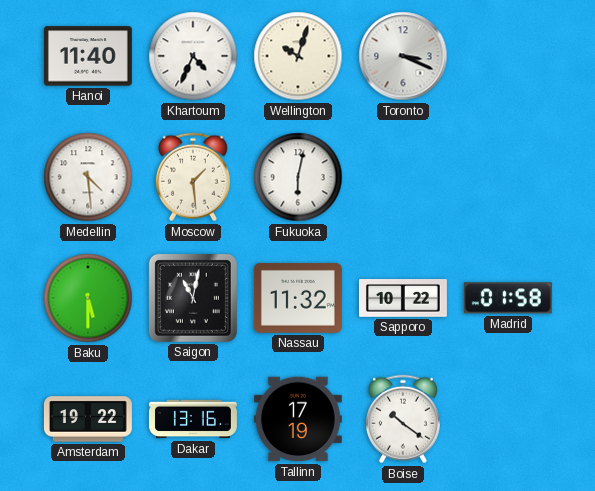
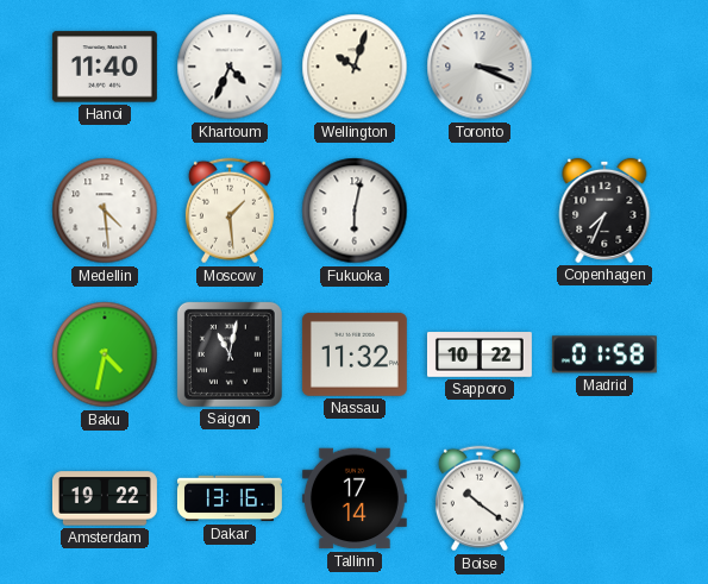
Copenhagen: none -> 7:34
Baku: 5:30 -> 4:32
Tallinn: 17:19 -> 17:14
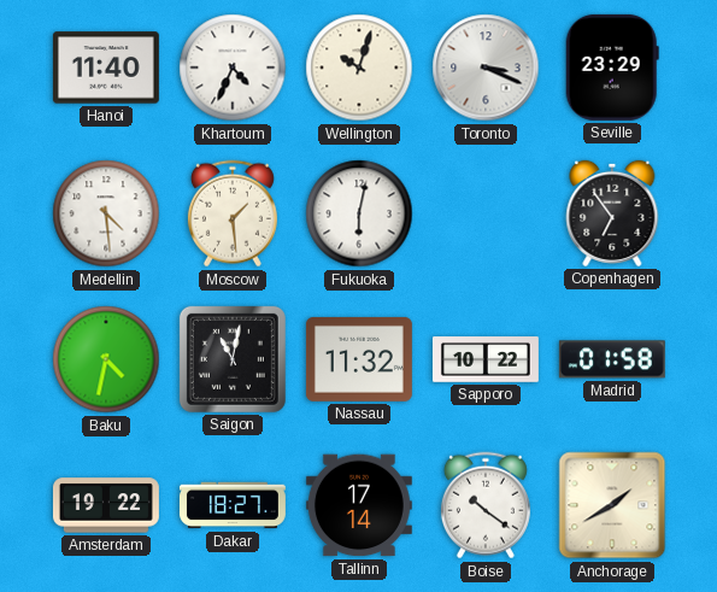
Seville: none -> 23:29
Copenhagen: 7:34 -> 6:54
Dakar: 13:16 -> 18:27
Anchorage: none -> 1:40
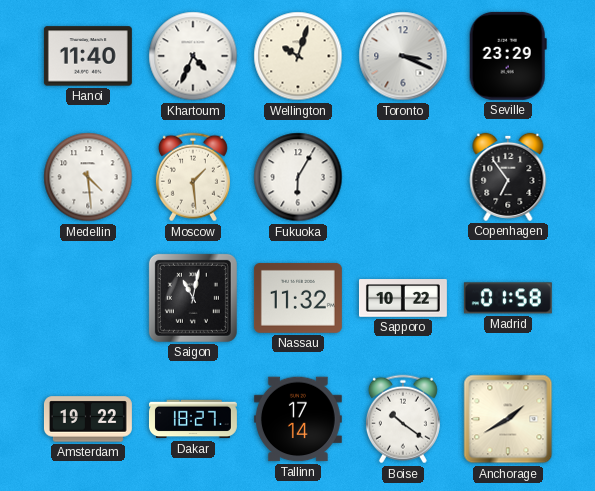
Fukuoka: 6:02 -> 6:05
Baku: 4:32 -> none
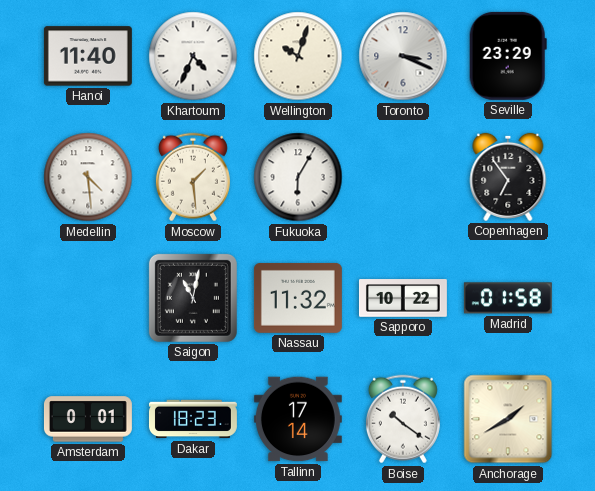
Amsterdam: 19:22 -> 0:01
Dakar: 18:27 -> 18:23
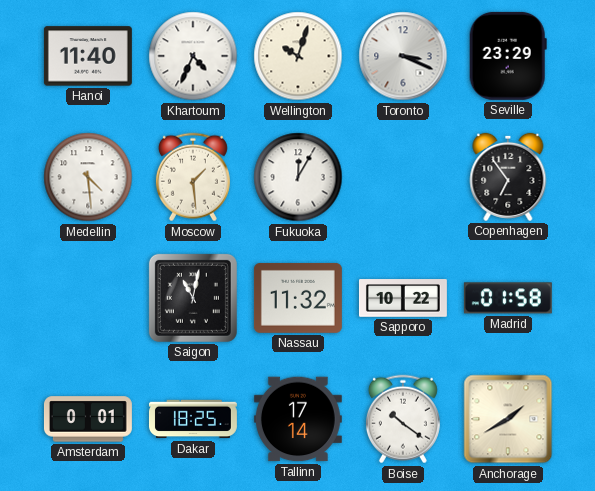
Fukuoka: 6:05 -> 12:05
Dakar: 18:23 -> 18:25
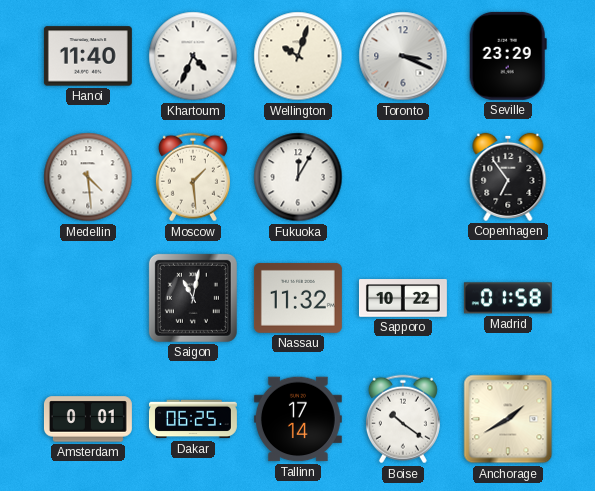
Dakar: 18:25 -> 06:25
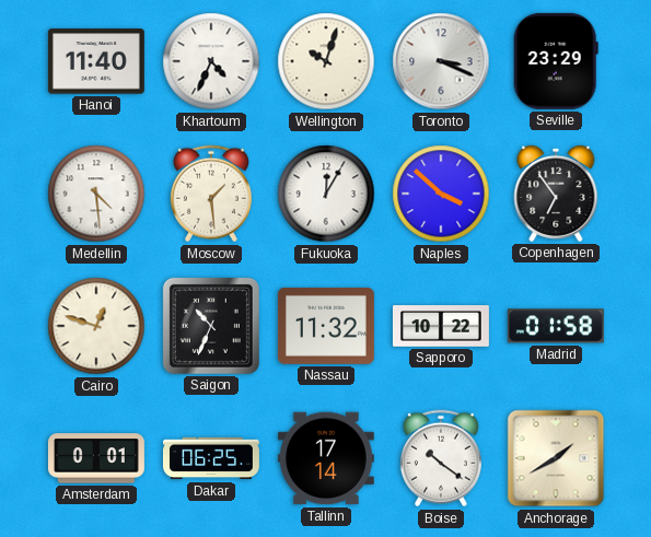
Naples: none -> 3:52
Cairo: none -> 12:48
Saigon: 11:02 -> 10:34
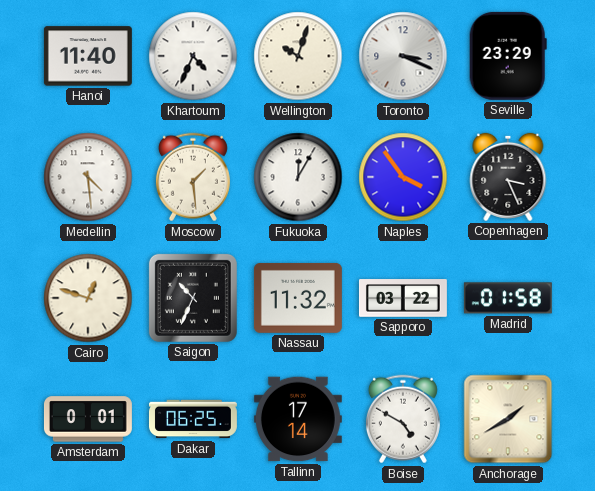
Naples: 3:52 -> 3:54
Copenhagen: 6:54 -> 3:26
Sapporo: 10:22 -> 03:22
Boise: 10:21 -> 4:50
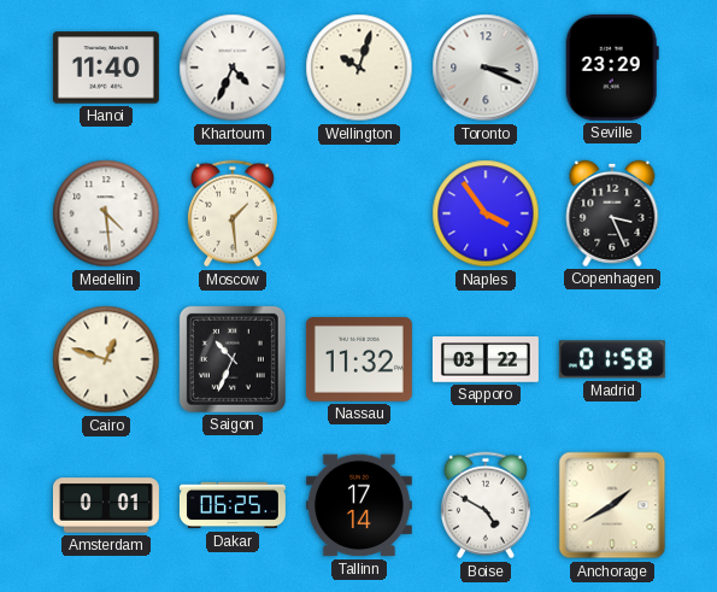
Fukuoka: 12:05 -> none
